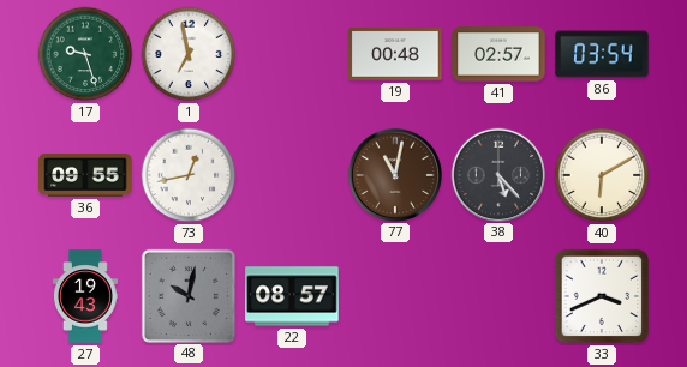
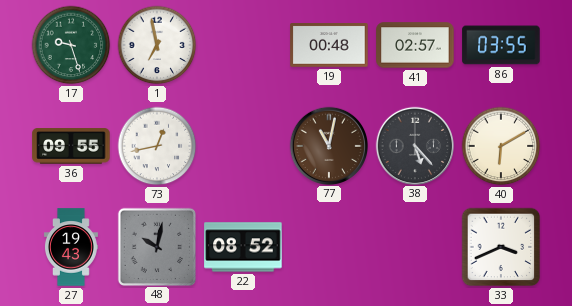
86: 03:54 -> 03:55
22: 08:57 -> 08:52
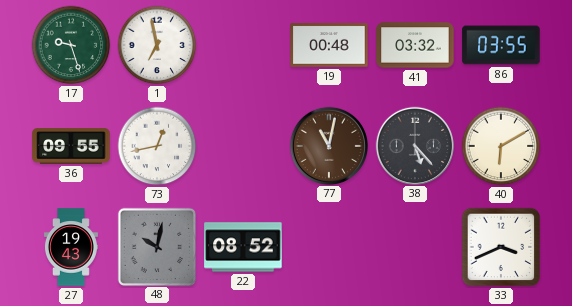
41: 02:57 -> 03:32
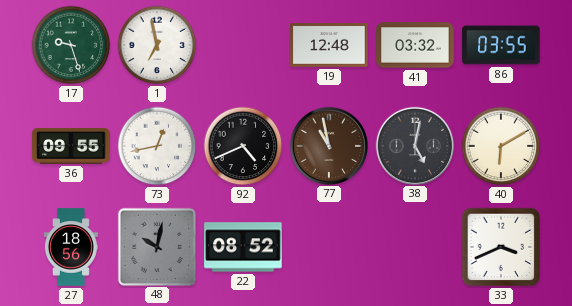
19: 00:48 -> 12:48
92: none -> 4:41
77: 11:02 -> 10:58
38: 5:23 -> 5:02
27: 19:43 -> 18:56
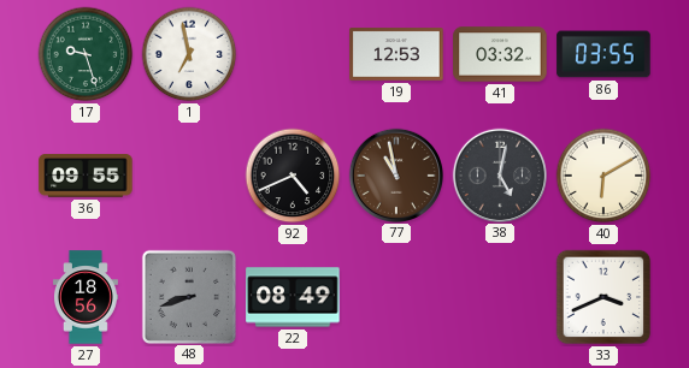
19: 12:48 -> 12:53
73: 12:43 -> none
48: 10:02 -> 8:42
22: 08:52 -> 08:49
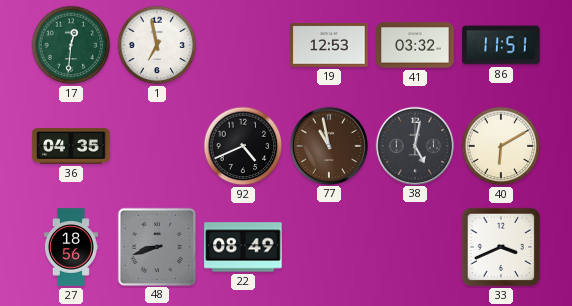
17: 9:27 -> 12:31
86: 03:55 -> 11:51
36: 09:55 -> 04:35
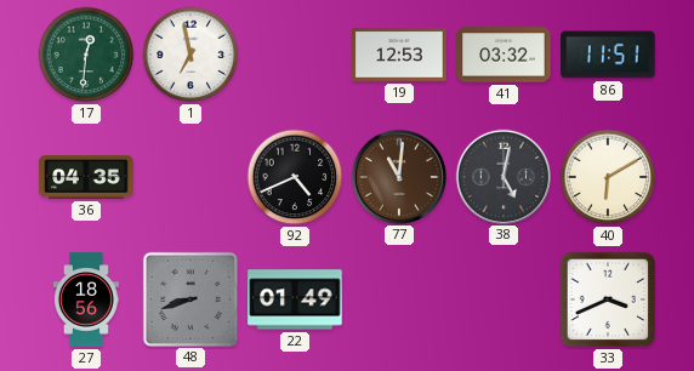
77: 10:58 -> 11:01
22: 08:49 -> 01:49
